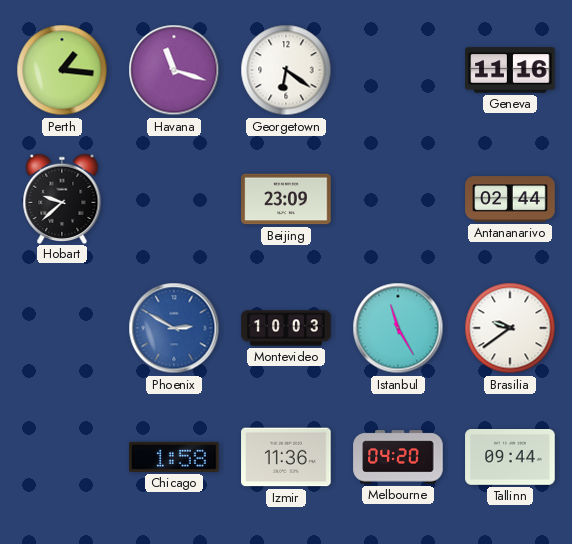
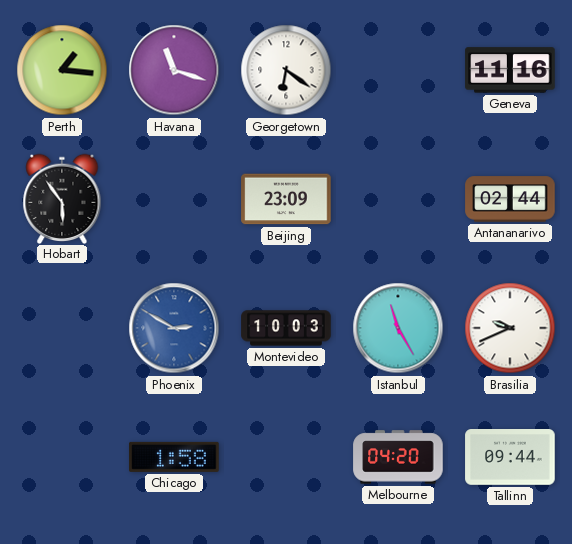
Hobart: 9:38 -> 5:54
Brasilia: 9:39 -> 9:41
Izmir: 11:36 -> none
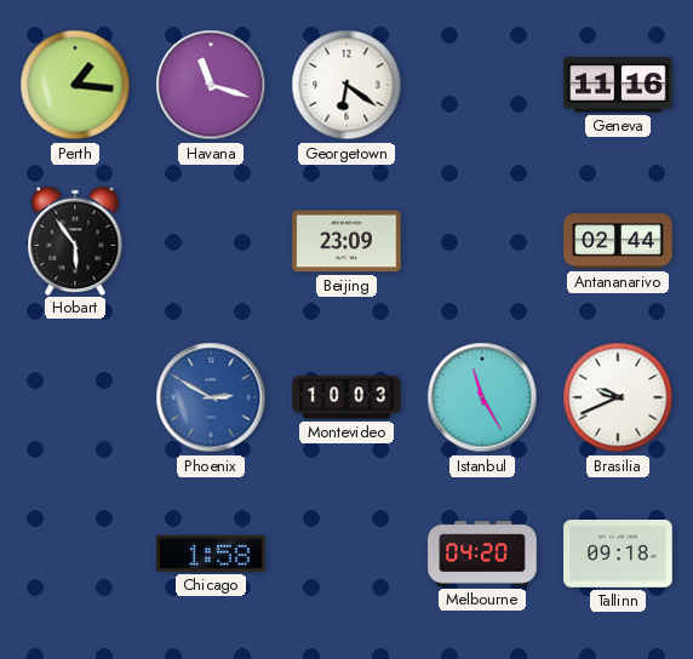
Tallinn: 09:44 -> 09:18
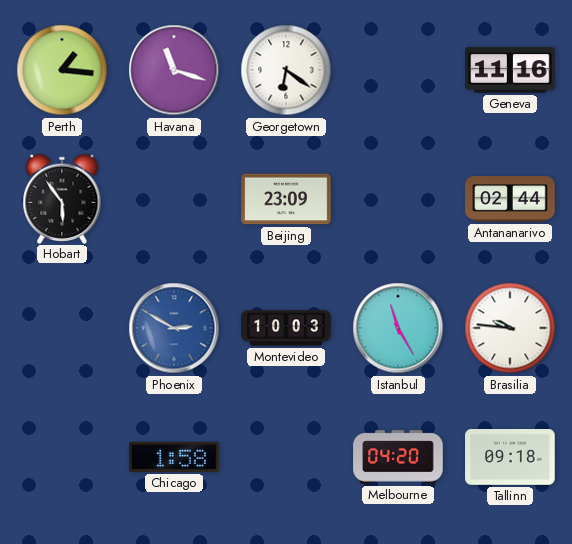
Brasilia: 9:41 -> 9:46
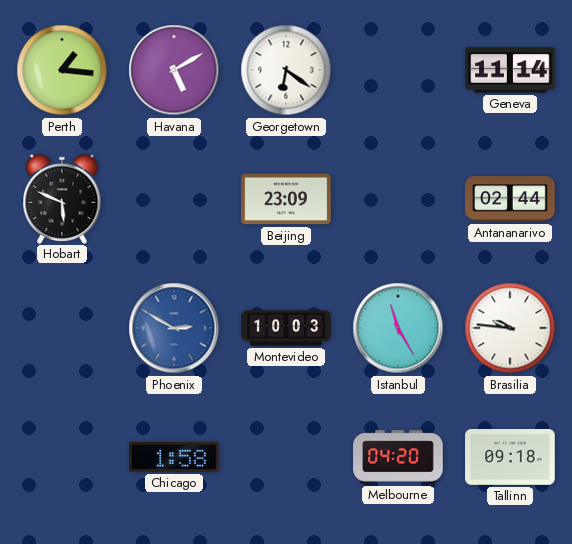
Havana: 11:18 -> 5:10
Geneva: 11:16 -> 11:14
Hobart: 5:54 -> 5:49
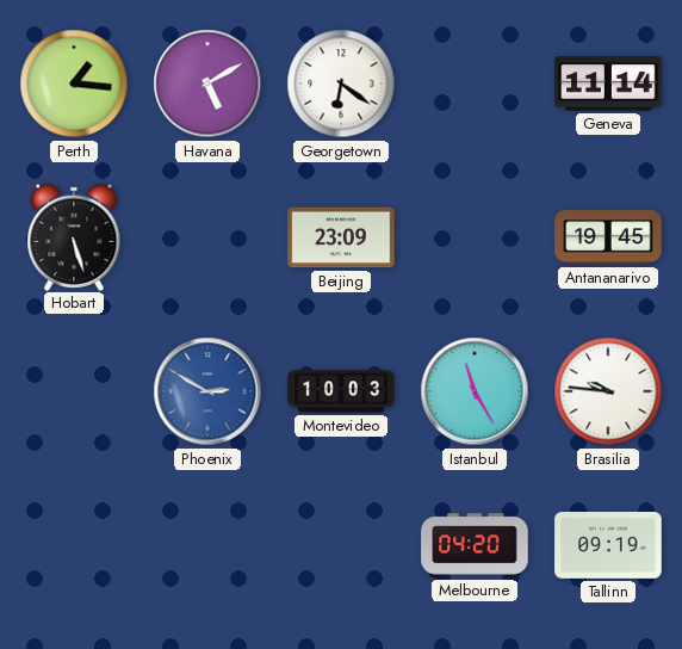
Hobart: 5:49 -> 5:27
Antananarivo: 02:44 -> 19:45
Chicago: 1:58 -> none
Tallinn: 09:18 -> 09:19
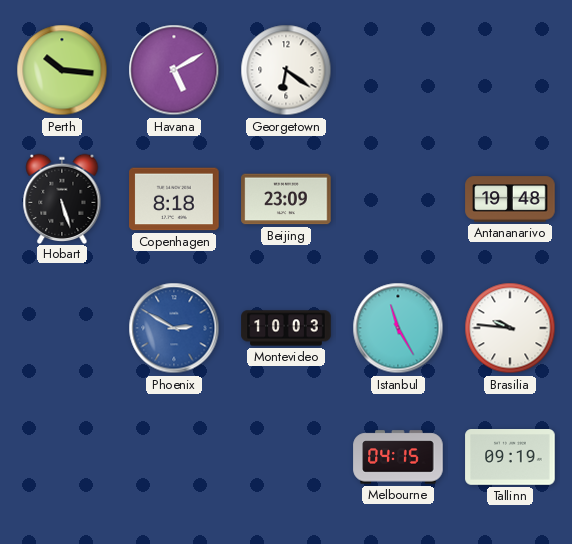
Perth: 1:16 -> 10:16
Geneva: 11:14 -> none
Copenhagen: none -> 8:18
Antananarivo: 19:45 -> 19:48
Melbourne: 04:20 -> 04:15
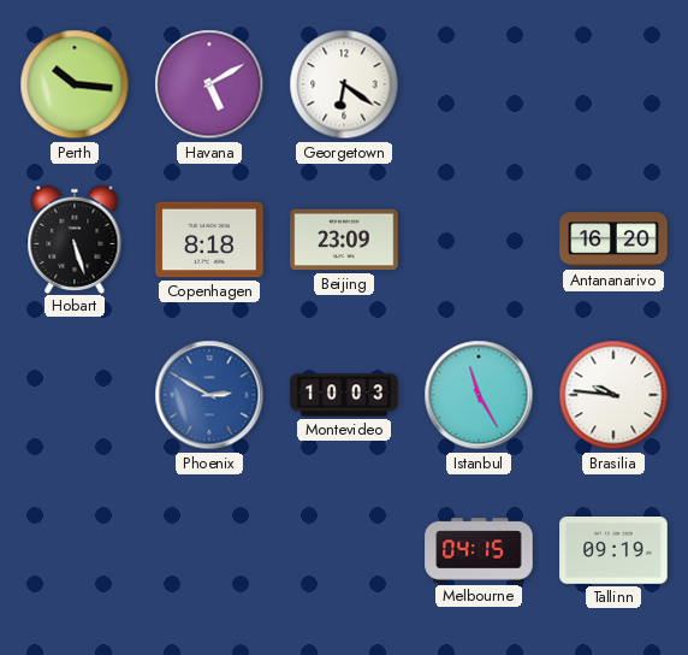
Antananarivo: 19:48 -> 16:20
